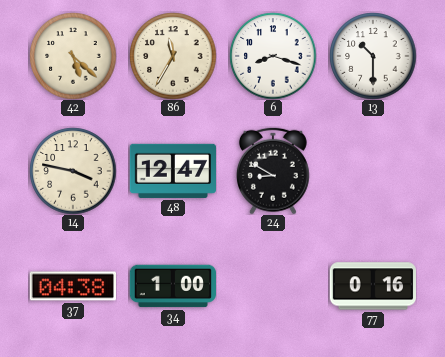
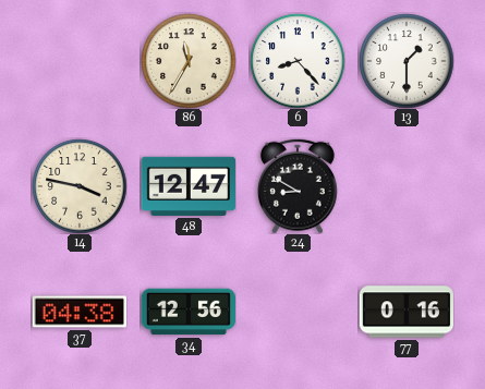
42: 5:22 -> none
6: 8:18 -> 8:23
13: 10:30 -> 1:30
34: 1:00 -> 12:56
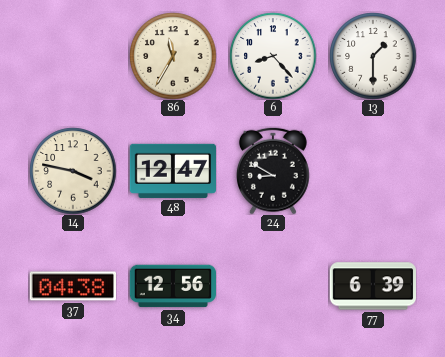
77: 0:16 -> 6:39
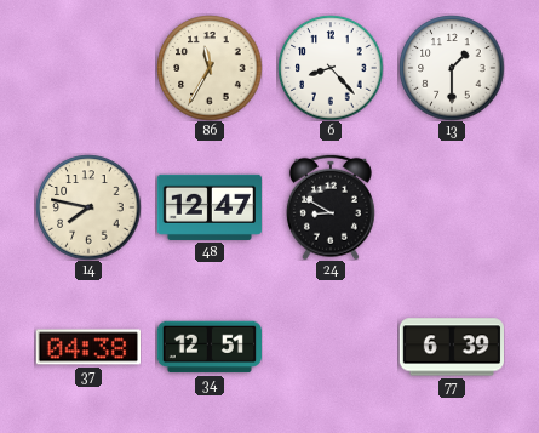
14: 3:47 -> 7:47
34: 12:56 -> 12:51
